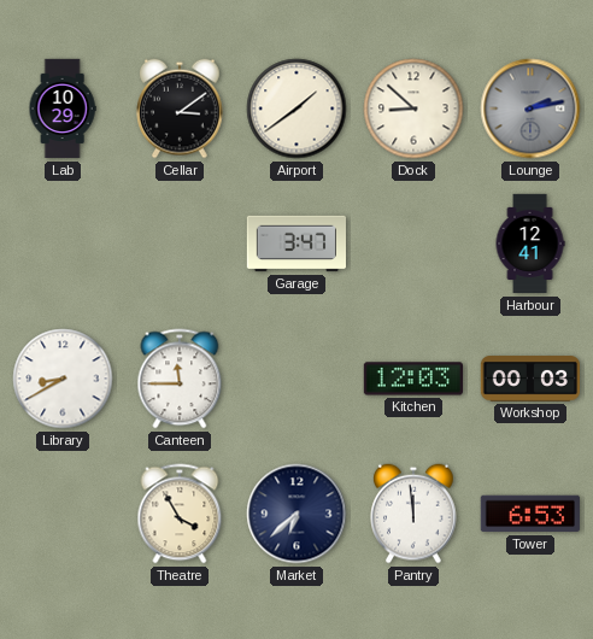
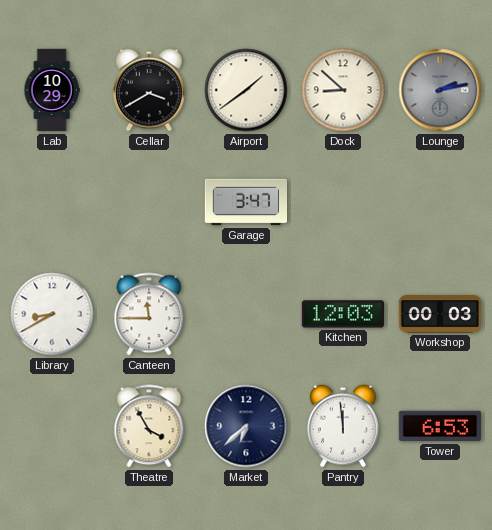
Cellar: 3:09 -> 3:40
Harbour: 12:41 -> none
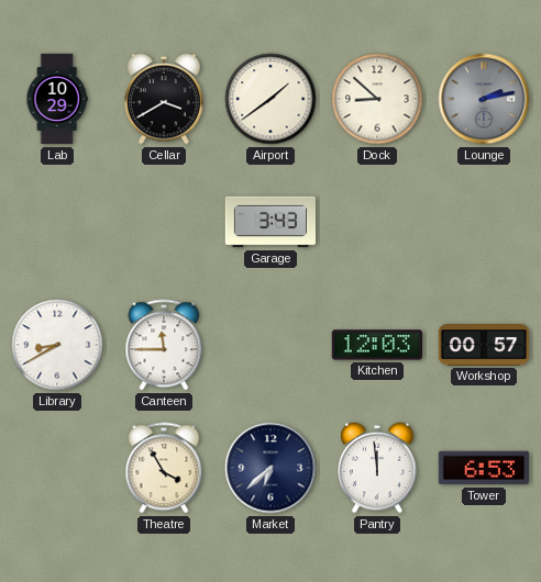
Garage: 3:47 -> 3:43
Workshop: 00:03 -> 00:57
